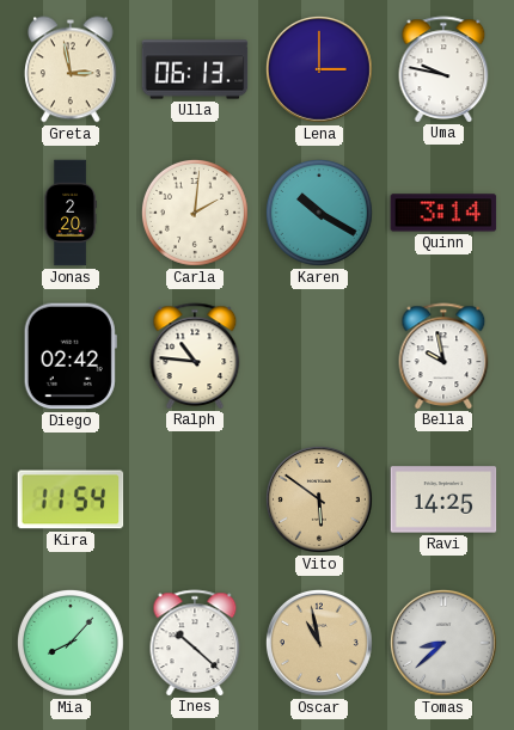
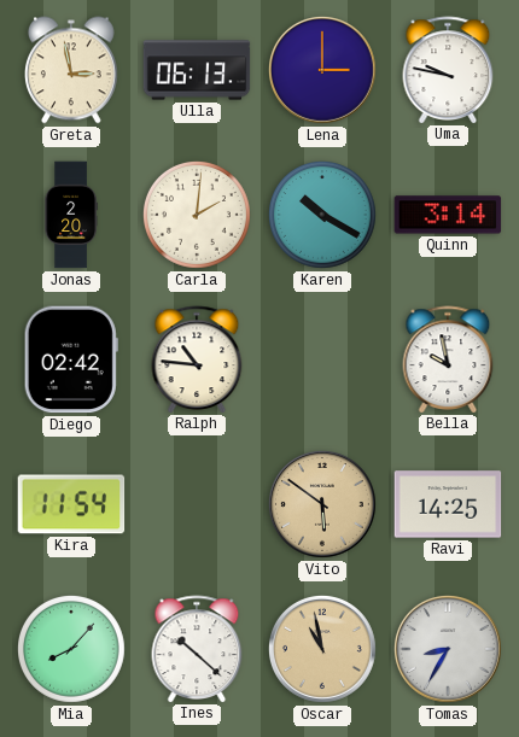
Tomas: 8:38 -> 8:35
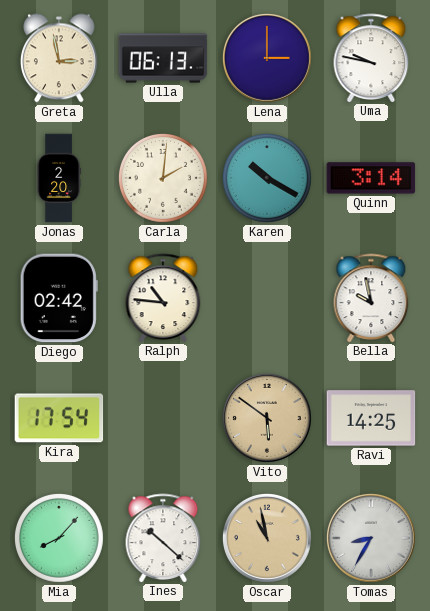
Kira: 11:54 -> 17:54
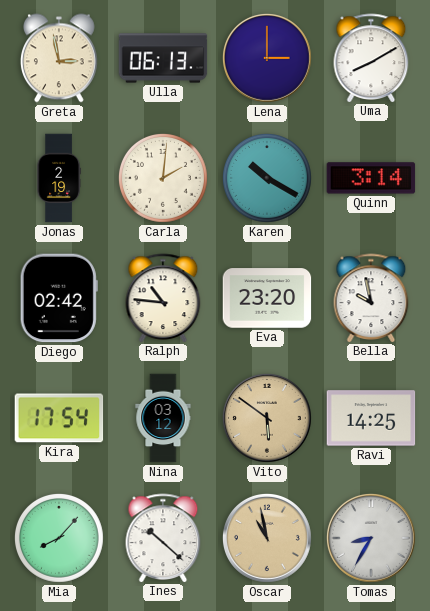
Uma: 9:47 -> 8:10
Jonas: 2:20 -> 2:19
Eva: none -> 23:20
Nina: none -> 03:12
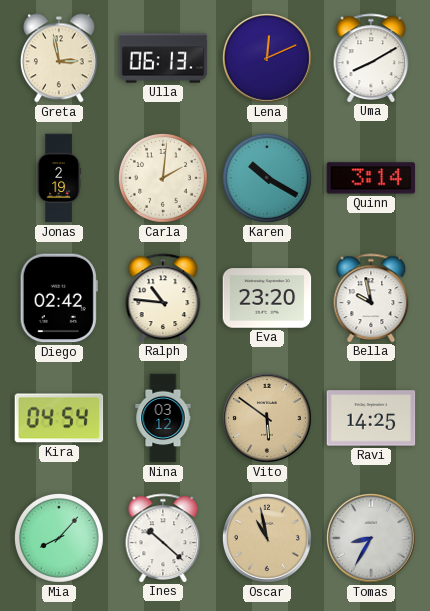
Lena: 3:00 -> 12:11
Kira: 17:54 -> 04:54
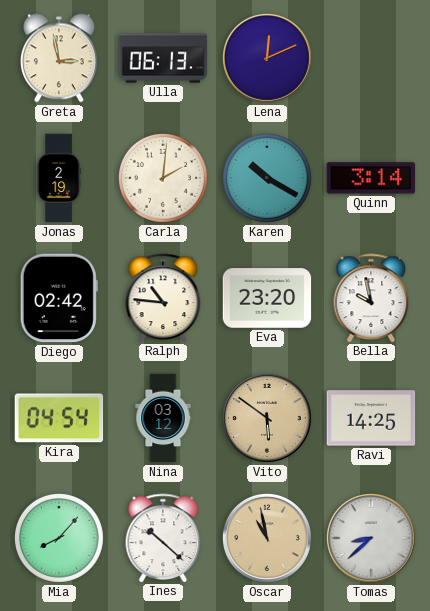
Uma: 8:10 -> none
Tomas: 8:35 -> 8:38
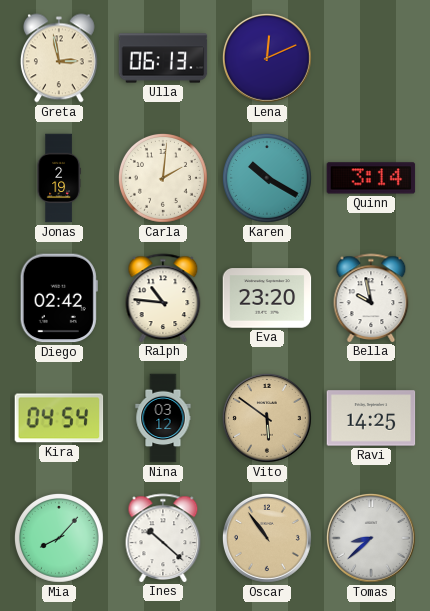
Oscar: 10:58 -> 10:54
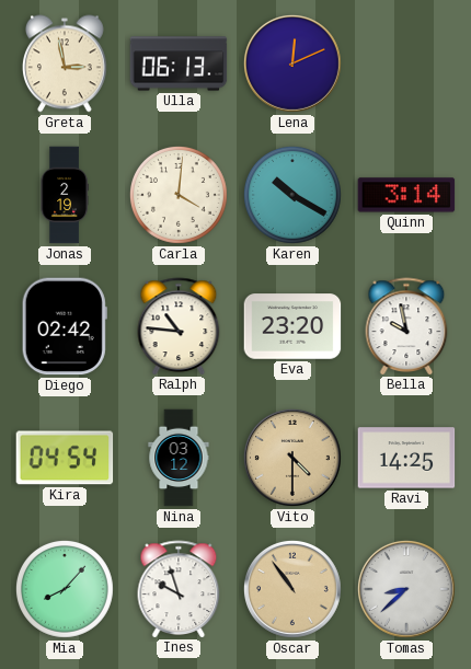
Carla: 2:01 -> 4:01
Vito: 5:51 -> 4:30
Ines: 10:22 -> 9:57
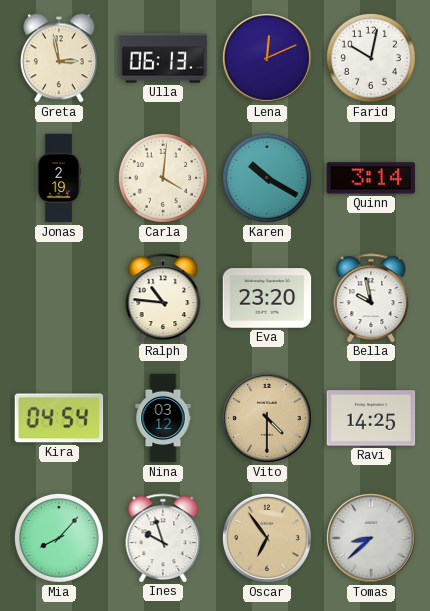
Farid: none -> 10:02
Diego: 02:42 -> none
Oscar: 10:54 -> 6:54
